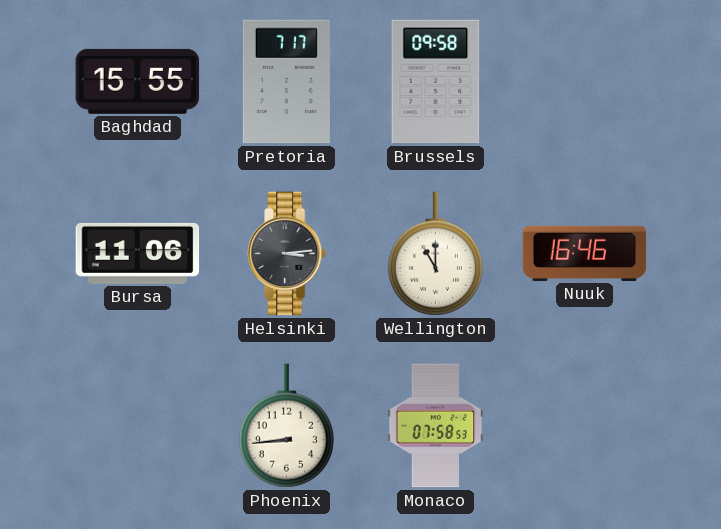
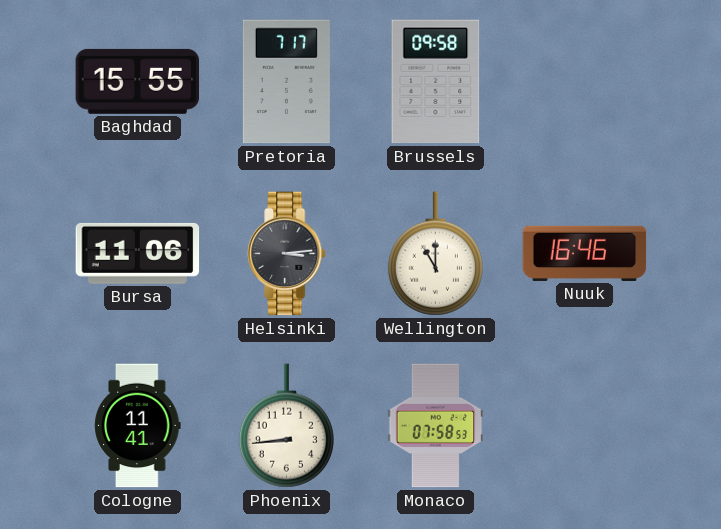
Cologne: none -> 11:41
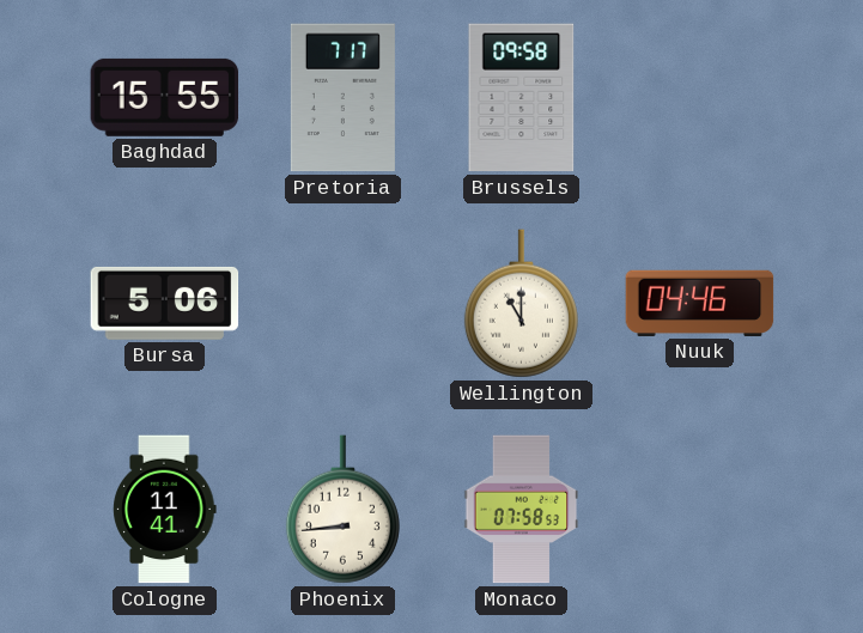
Bursa: 11:06 -> 5:06
Helsinki: 3:14 -> none
Nuuk: 16:46 -> 04:46
